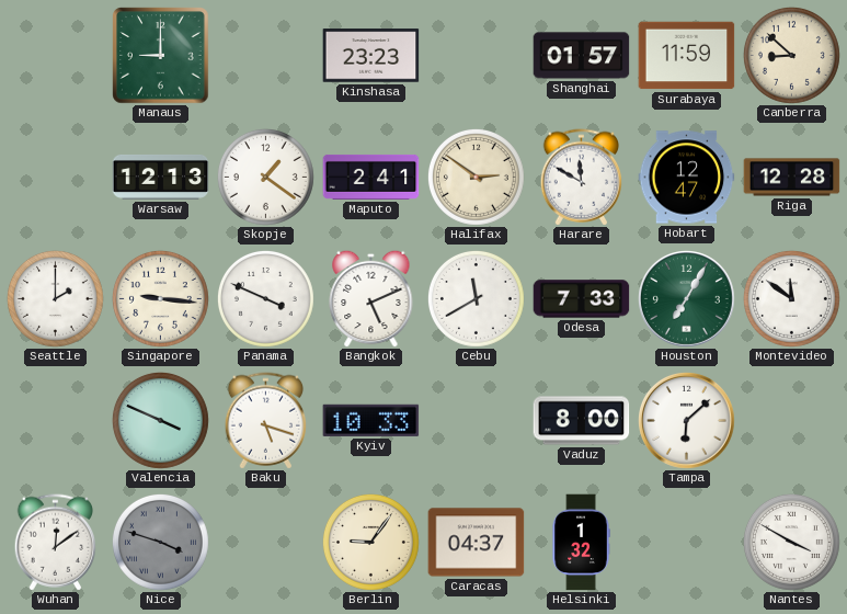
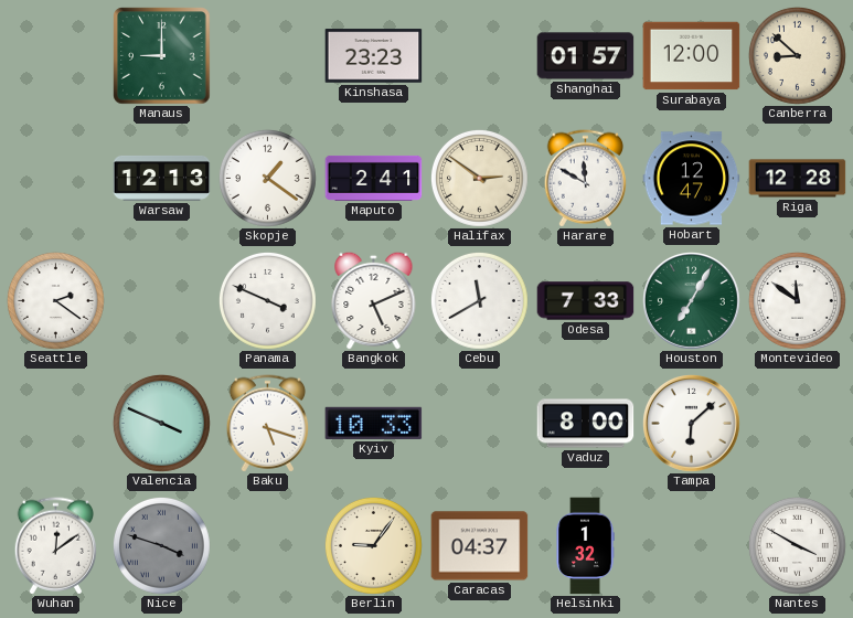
Surabaya: 11:59 -> 12:00
Seattle: 2:00 -> 2:21
Singapore: 9:16 -> none
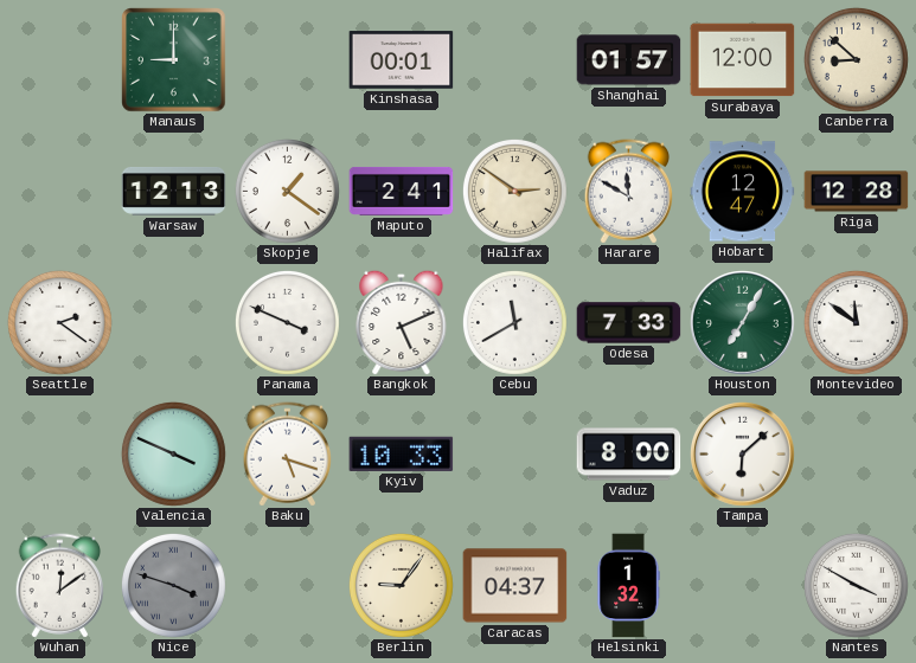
Kinshasa: 23:23 -> 00:01
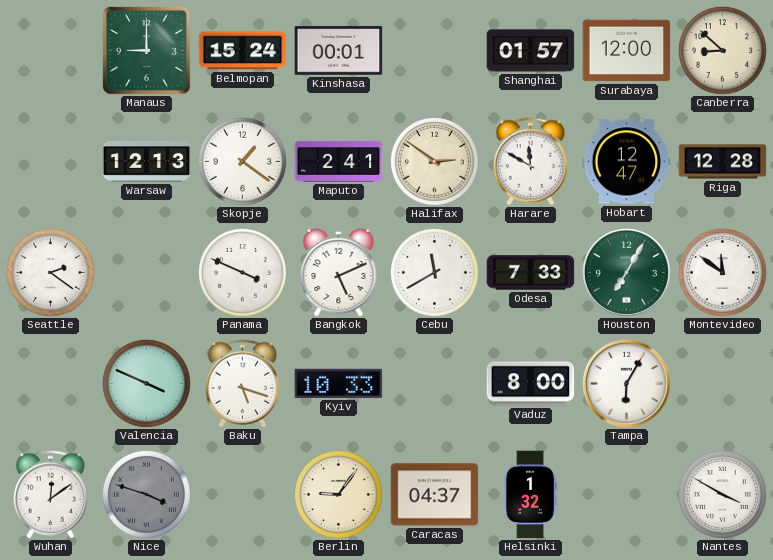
Belmopan: none -> 15:24
Tampa: 6:08 -> 6:05
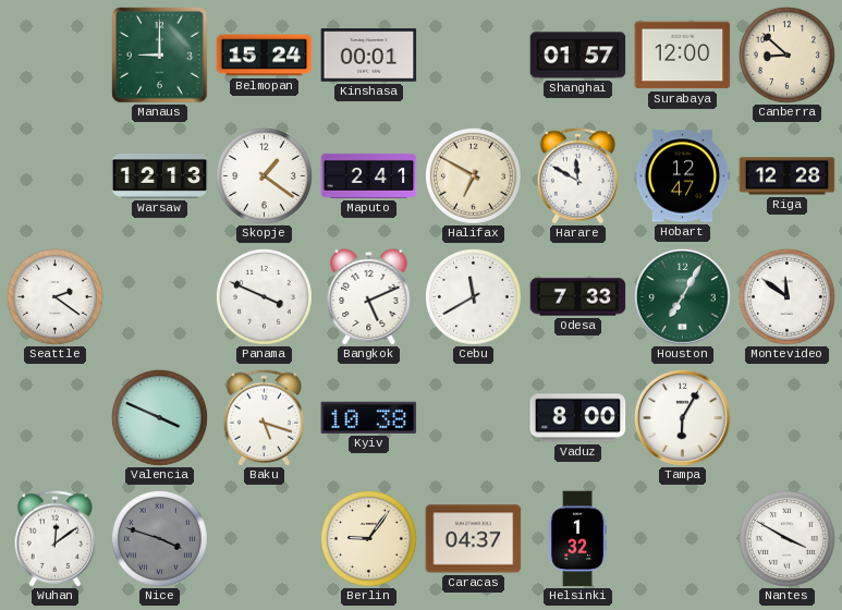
Halifax: 2:51 -> 6:50
Kyiv: 10:33 -> 10:38
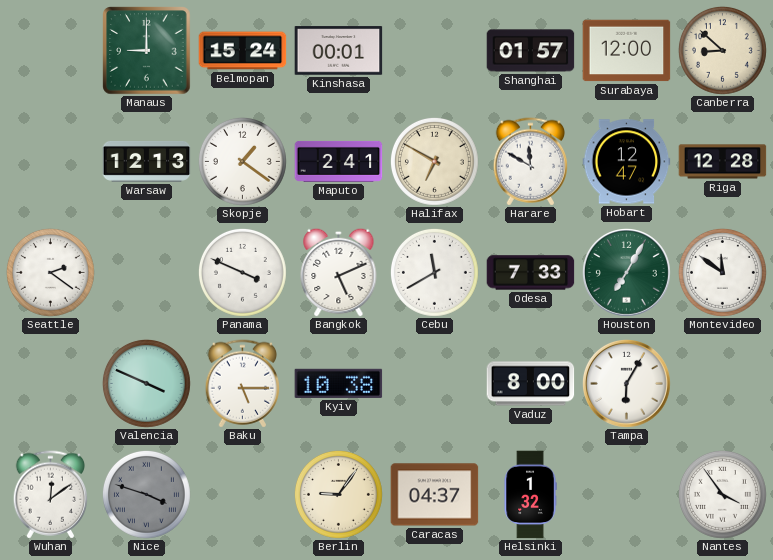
Baku: 5:18 -> 5:15
Nantes: 3:50 -> 3:54
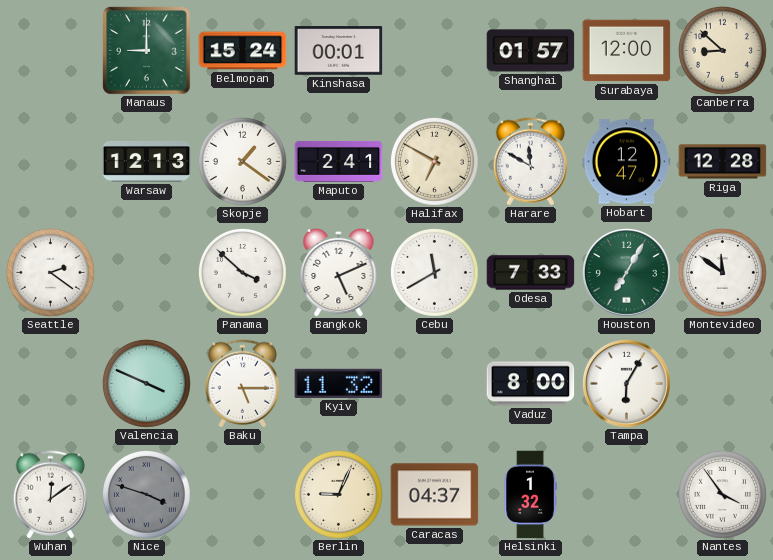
Panama: 3:49 -> 3:52
Kyiv: 10:38 -> 11:32
Berlin: 9:06 -> 9:04
